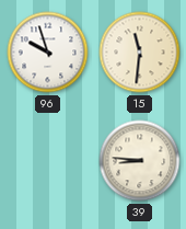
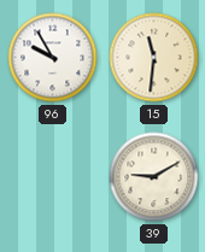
96: 9:57 -> 9:55
39: 8:46 -> 9:10
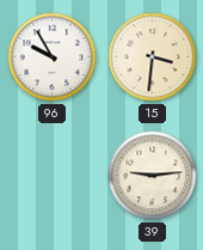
15: 11:31 -> 3:31
39: 9:10 -> 9:14
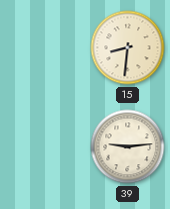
96: 9:55 -> none
15: 3:31 -> 8:31
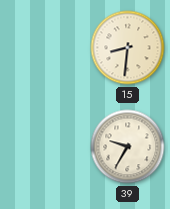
39: 9:14 -> 9:35
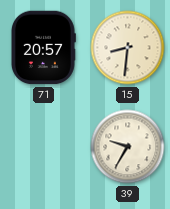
71: none -> 20:57
